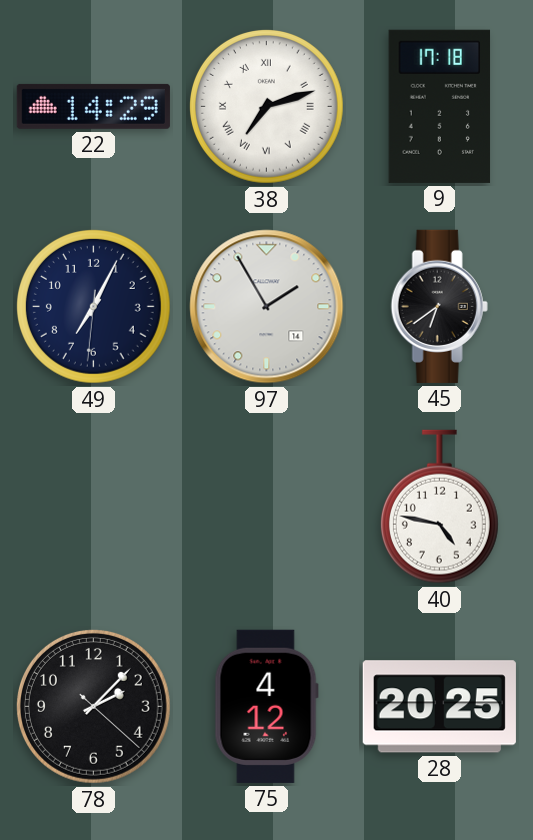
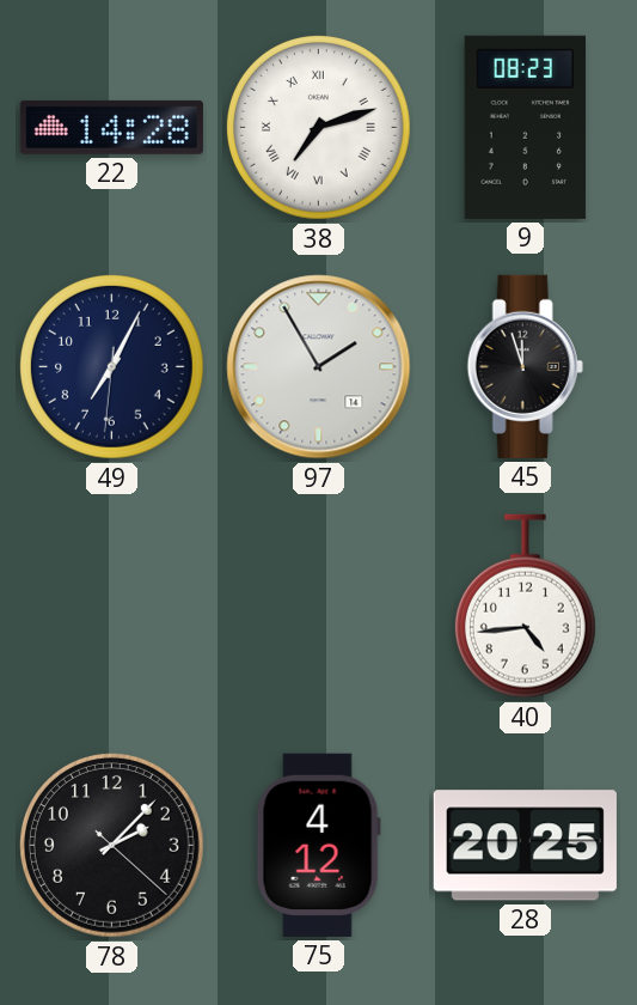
22: 14:29 -> 14:28
9: 17:18 -> 08:23
45: 6:39 -> 11:57
40: 4:47 -> 4:44
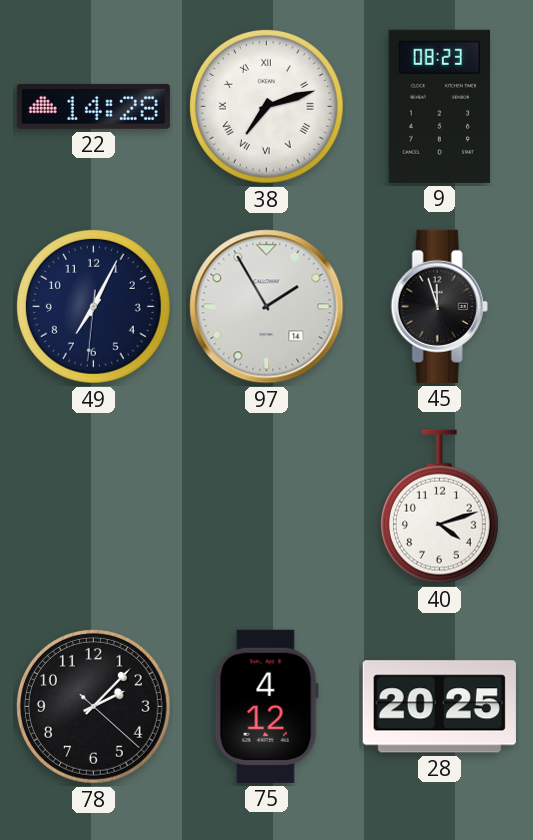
40: 4:44 -> 4:12
